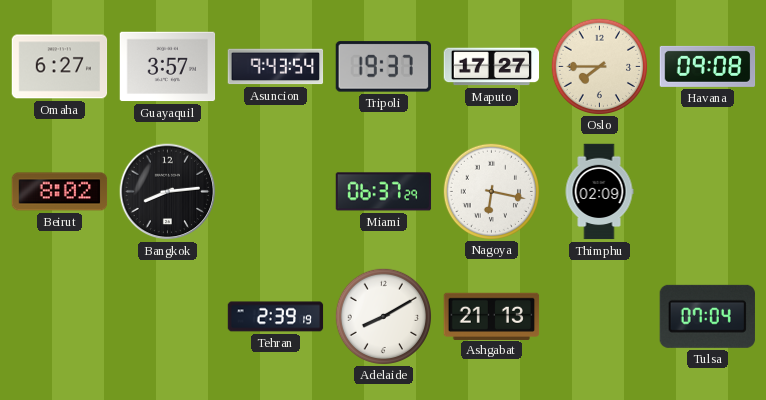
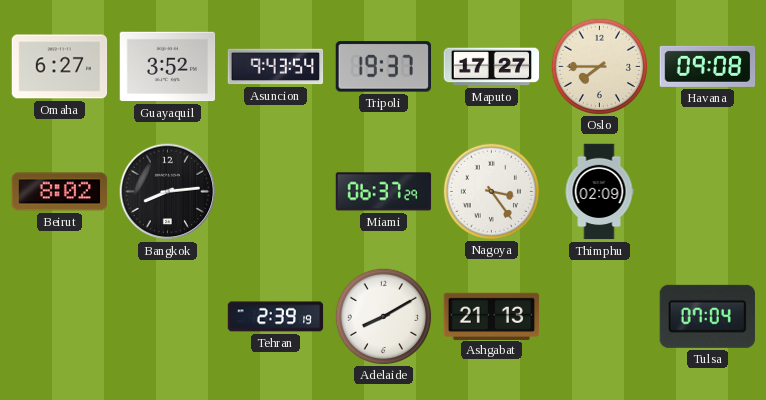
Guayaquil: 3:57 -> 3:52
Nagoya: 6:17 -> 3:24
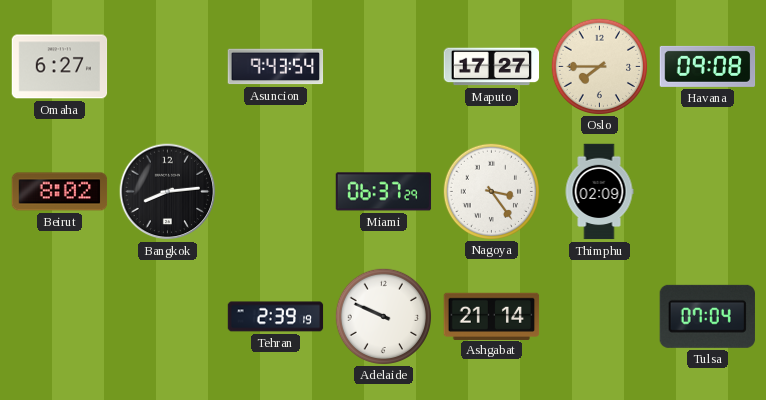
Guayaquil: 3:52 -> none
Tripoli: 19:37 -> none
Adelaide: 8:10 -> 9:49
Ashgabat: 21:13 -> 21:14
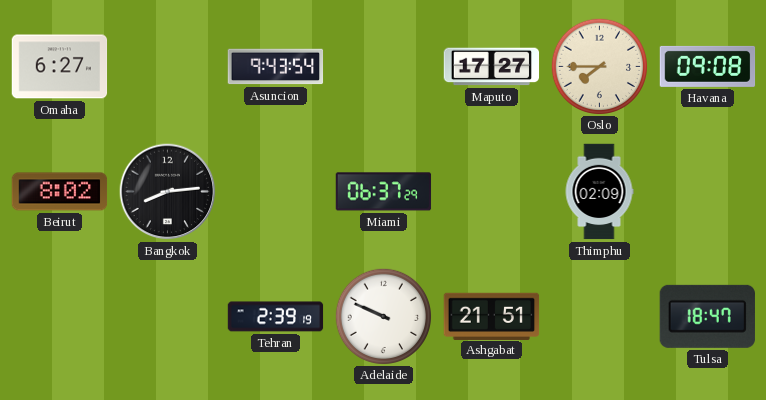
Nagoya: 3:24 -> none
Ashgabat: 21:14 -> 21:51
Tulsa: 07:04 -> 18:47
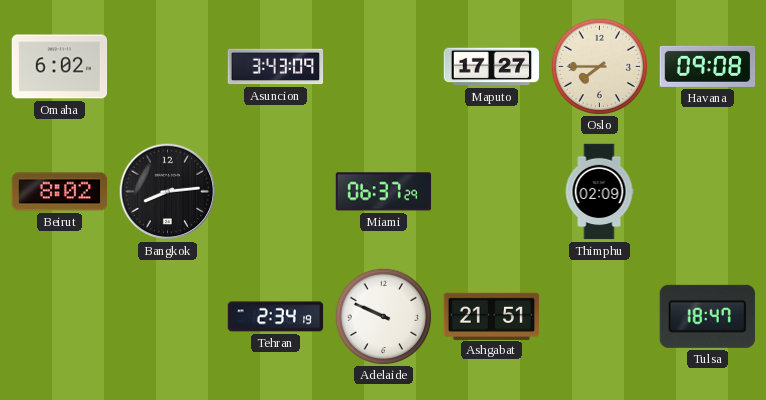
Omaha: 6:27 -> 6:02
Asuncion: 9:43 -> 3:43
Tehran: 2:39 -> 2:34
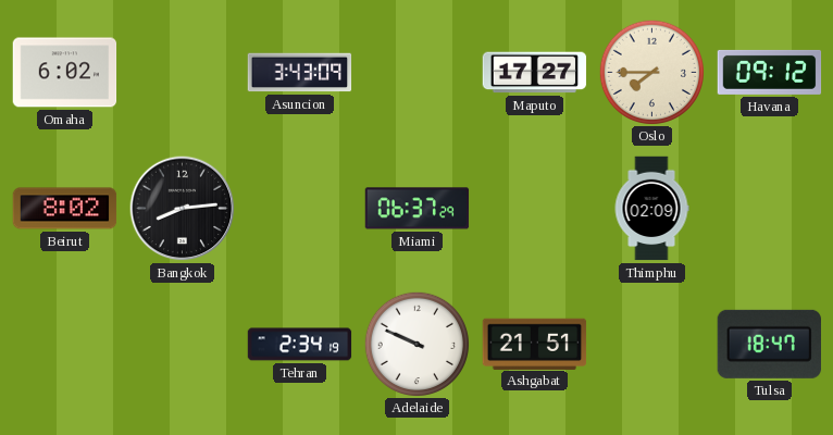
Havana: 09:08 -> 09:12
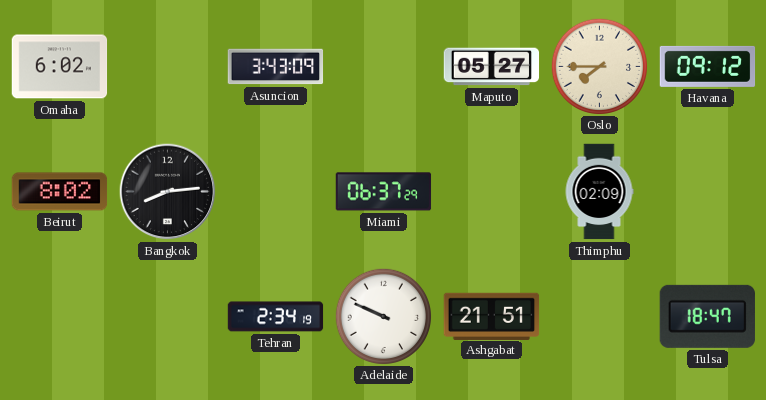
Maputo: 17:27 -> 05:27
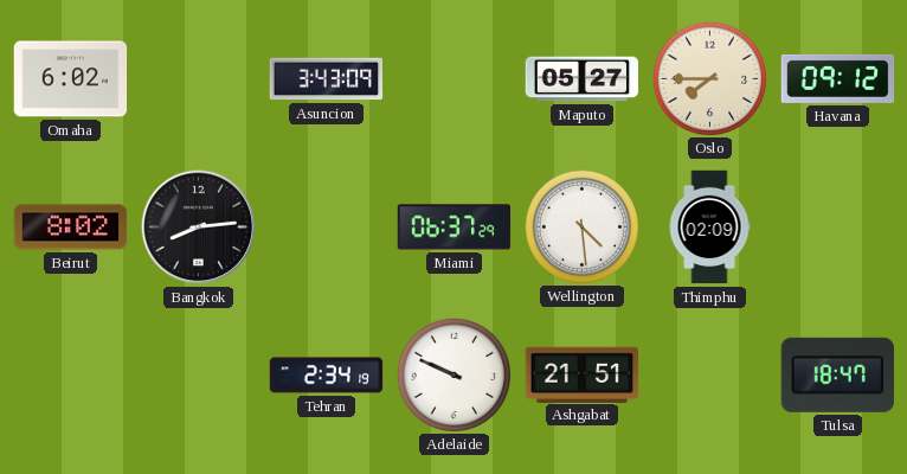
Wellington: none -> 4:29
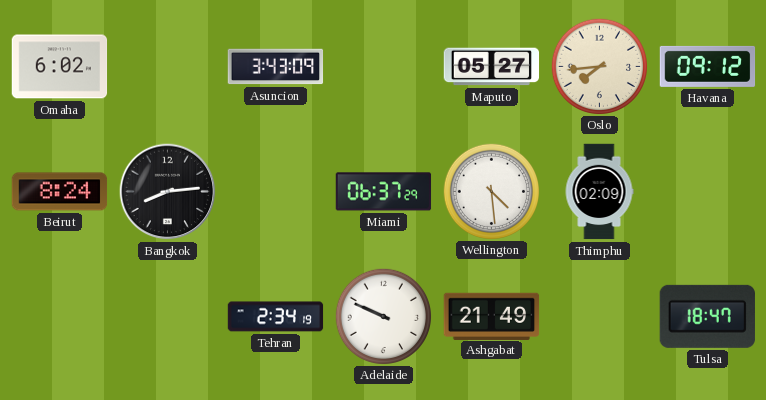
Oslo: 7:45 -> 7:44
Beirut: 8:02 -> 8:24
Ashgabat: 21:51 -> 21:49
